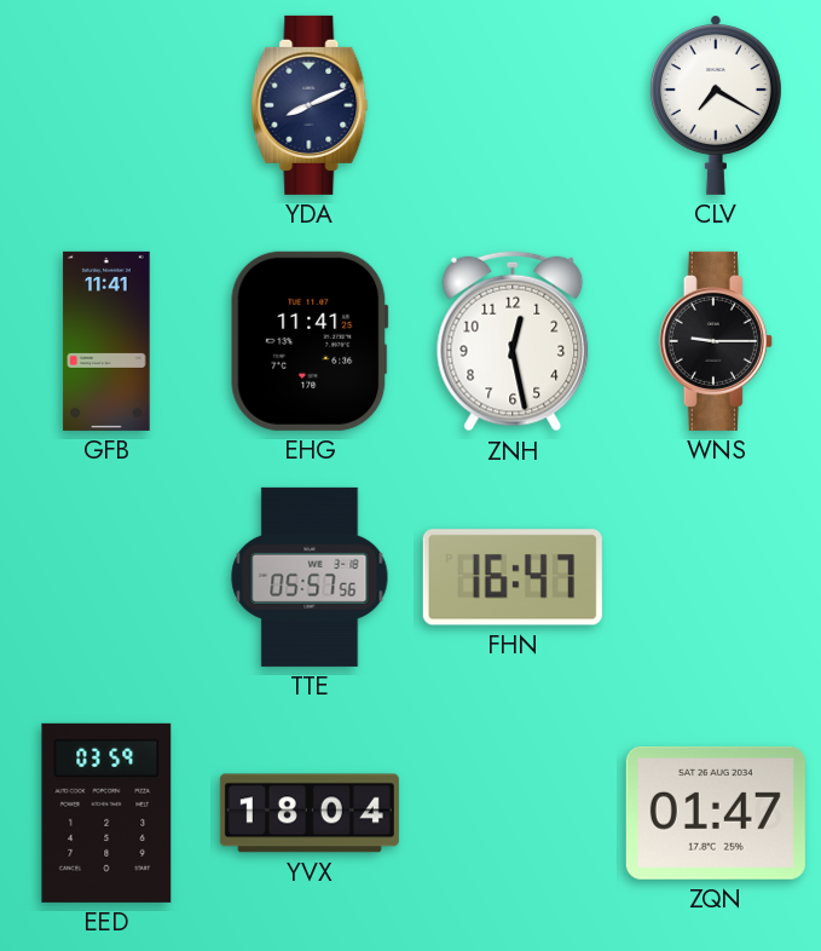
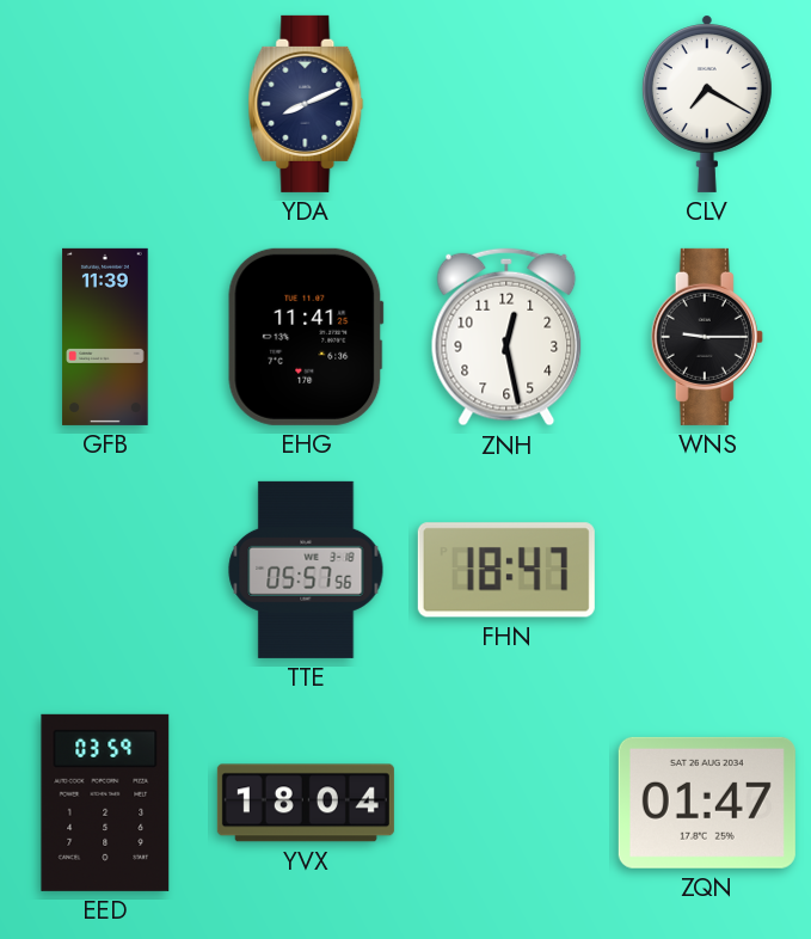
GFB: 11:41 -> 11:39
FHN: 16:47 -> 18:47
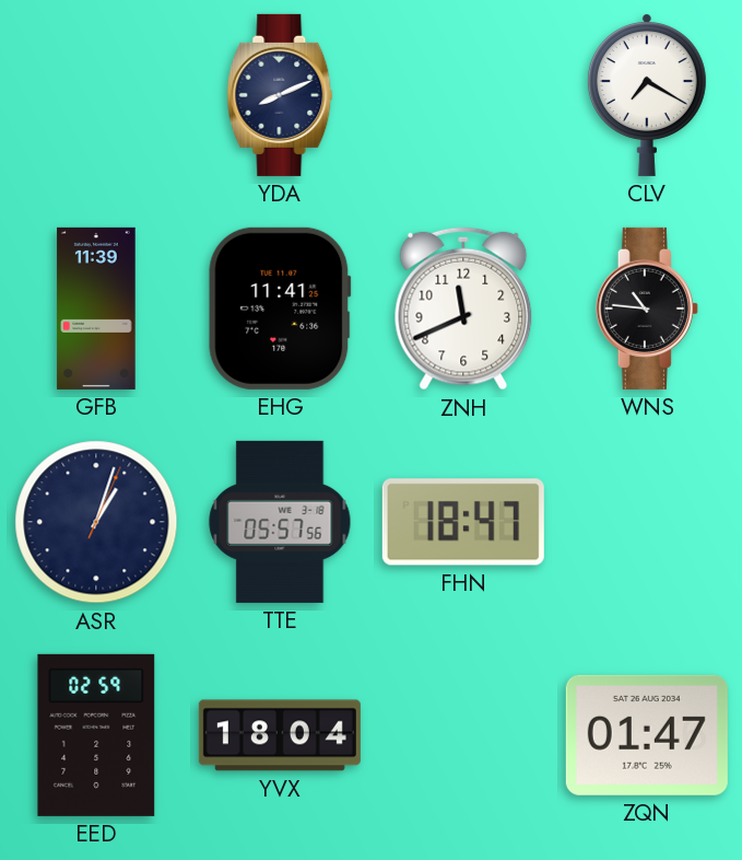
ZNH: 12:28 -> 11:41
WNS: 9:15 -> 10:46
ASR: none -> 1:03
EED: 03:59 -> 02:59
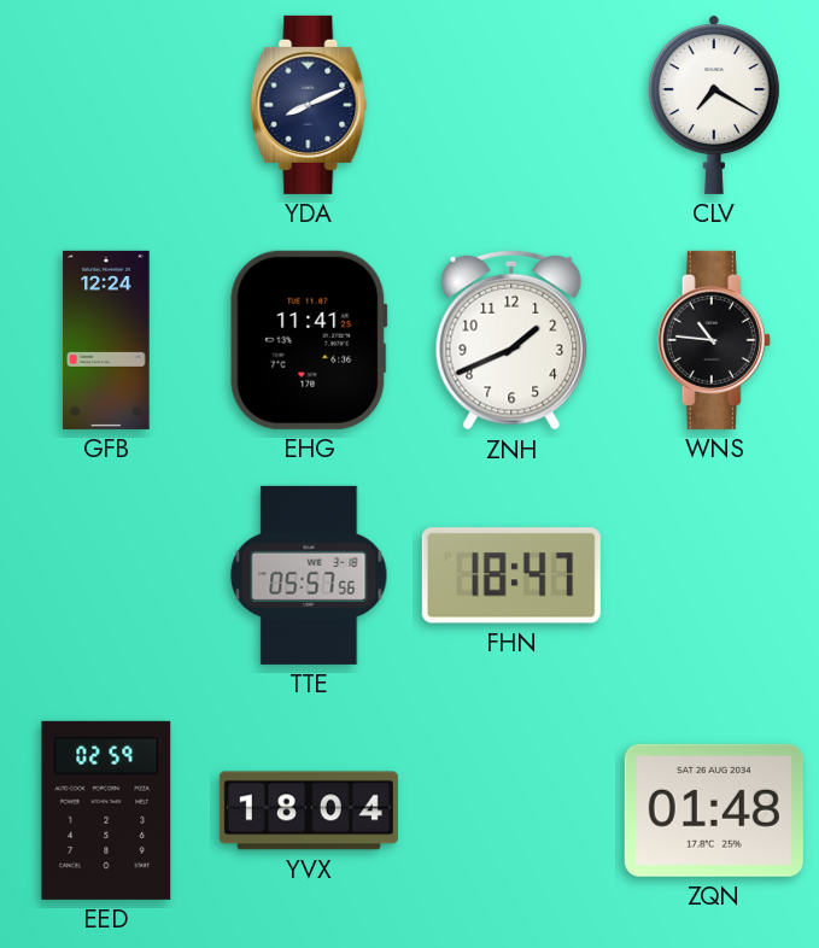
GFB: 11:39 -> 12:24
ZNH: 11:41 -> 1:41
ASR: 1:03 -> none
ZQN: 01:47 -> 01:48
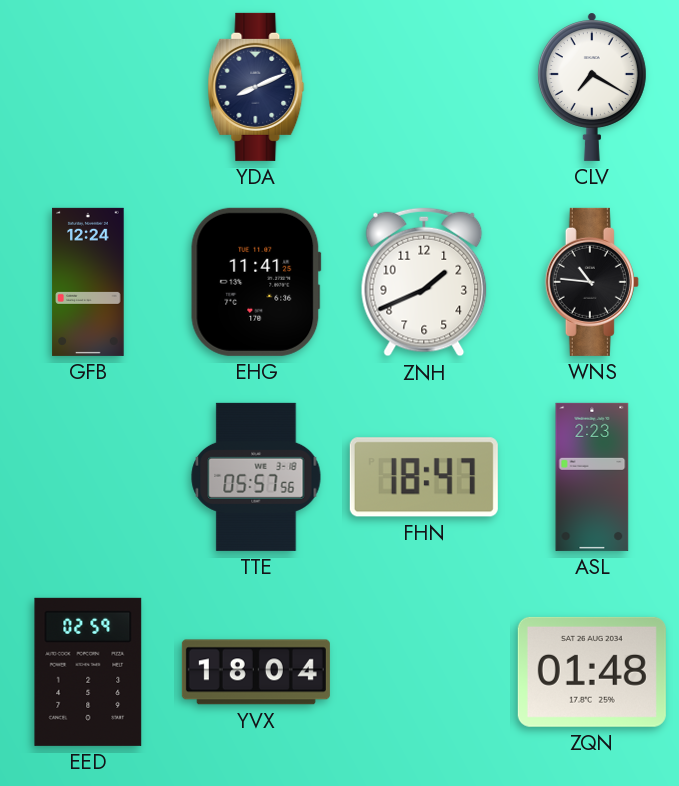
ASL: none -> 2:23
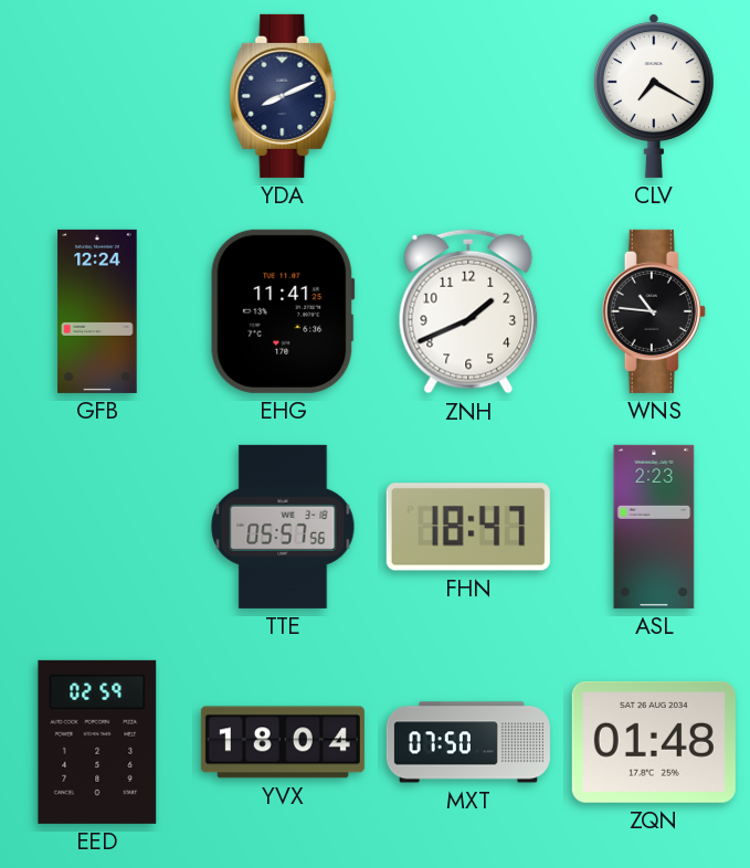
MXT: none -> 07:50
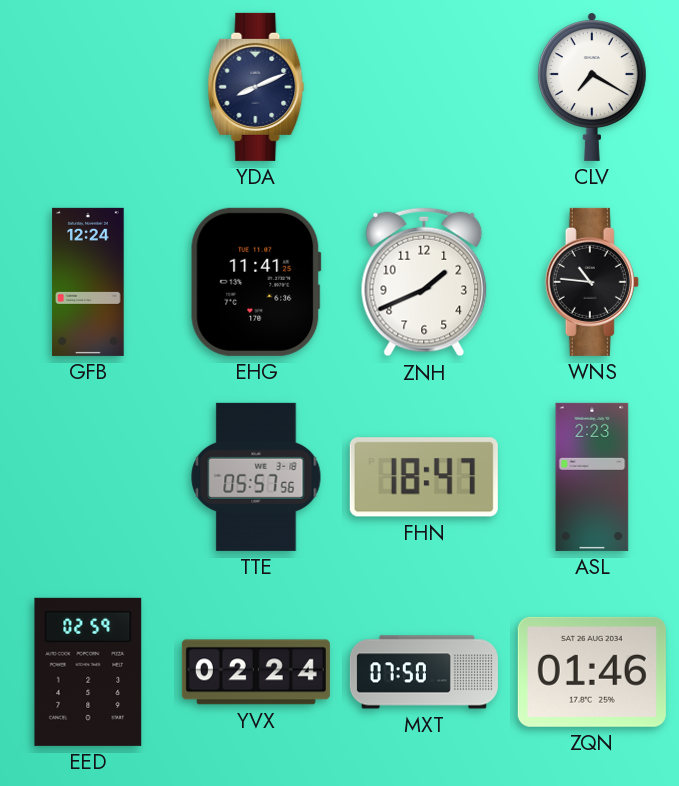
YVX: 18:04 -> 02:24
ZQN: 01:48 -> 01:46
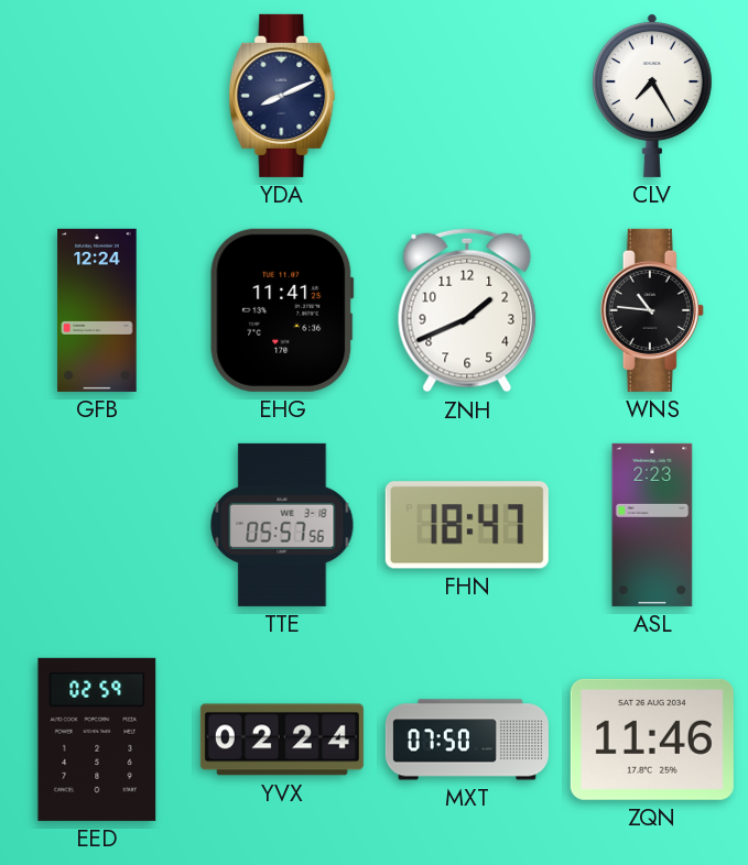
CLV: 7:20 -> 7:25
ZQN: 01:46 -> 11:46
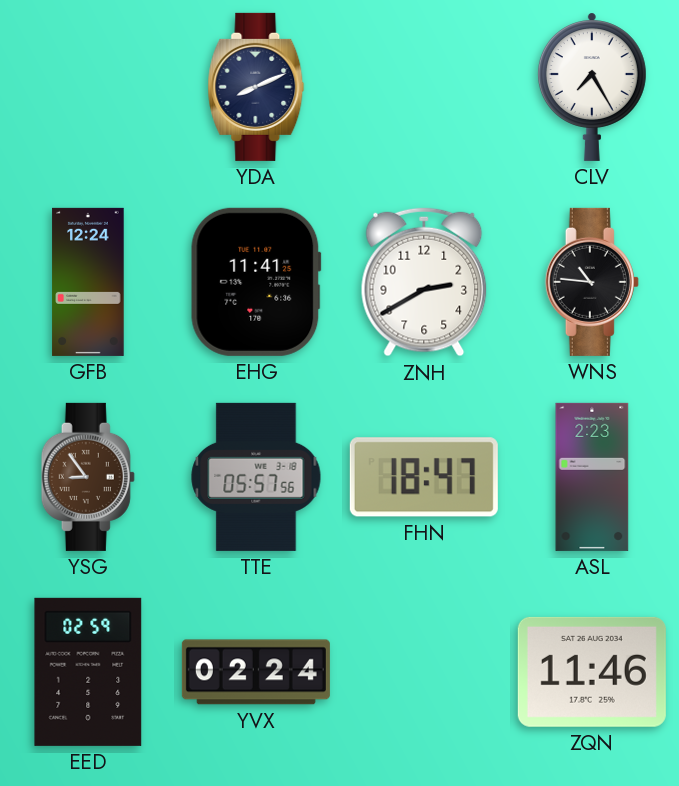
ZNH: 1:41 -> 2:40
YSG: none -> 8:54
MXT: 07:50 -> none
